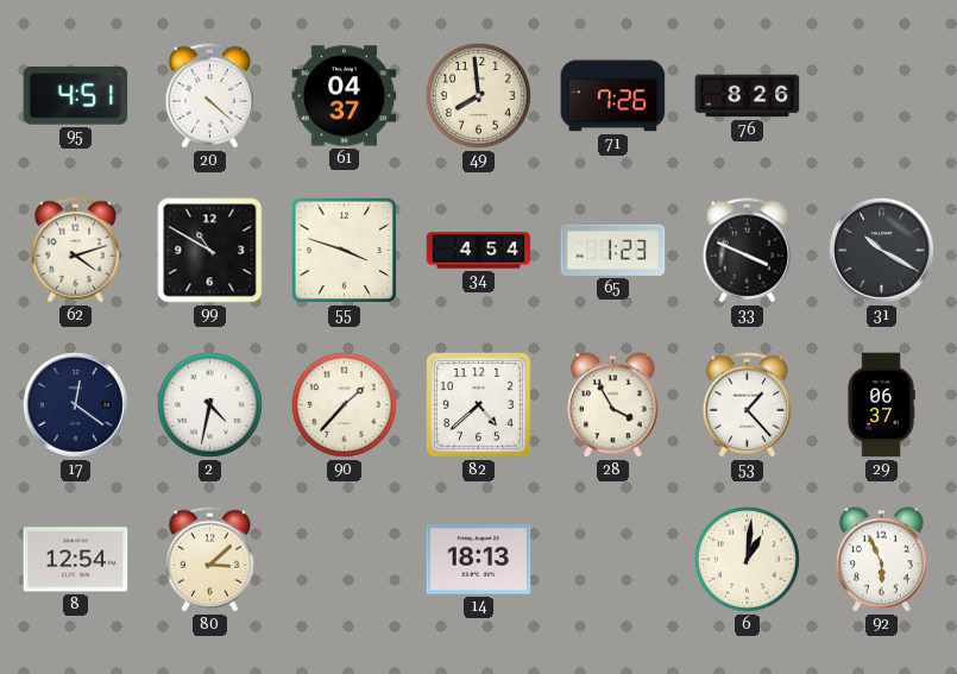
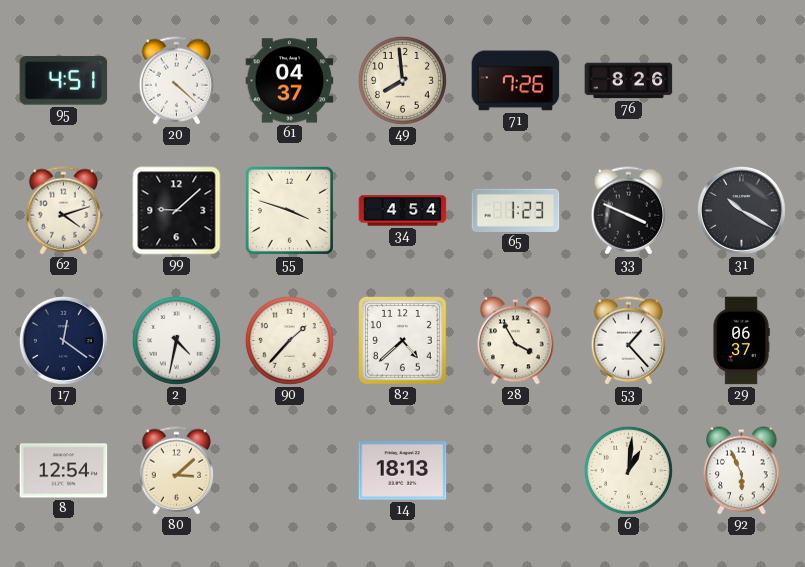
99: 10:50 -> 9:08
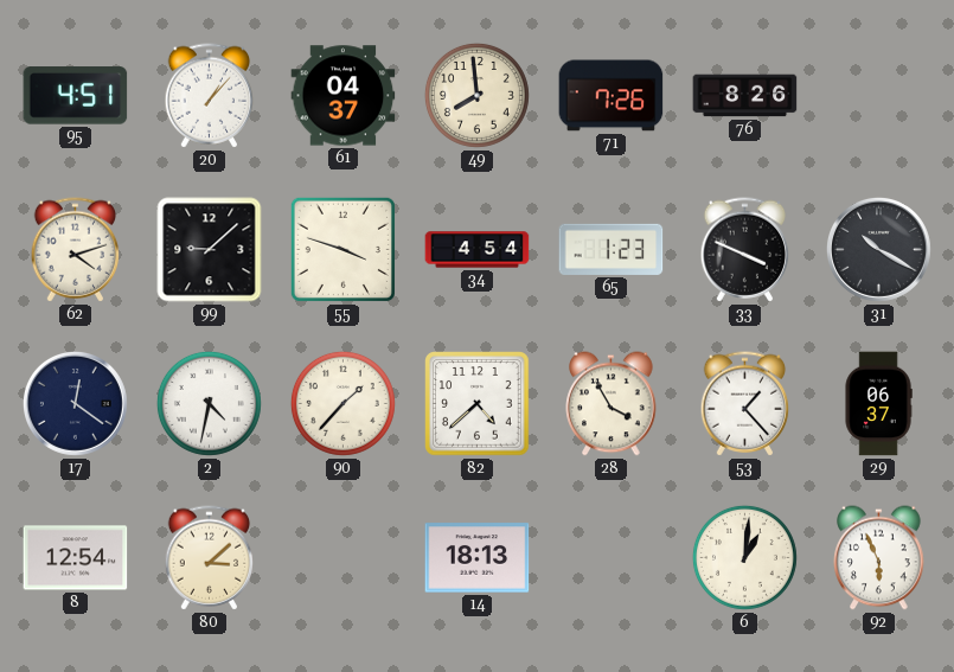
20: 4:22 -> 1:07
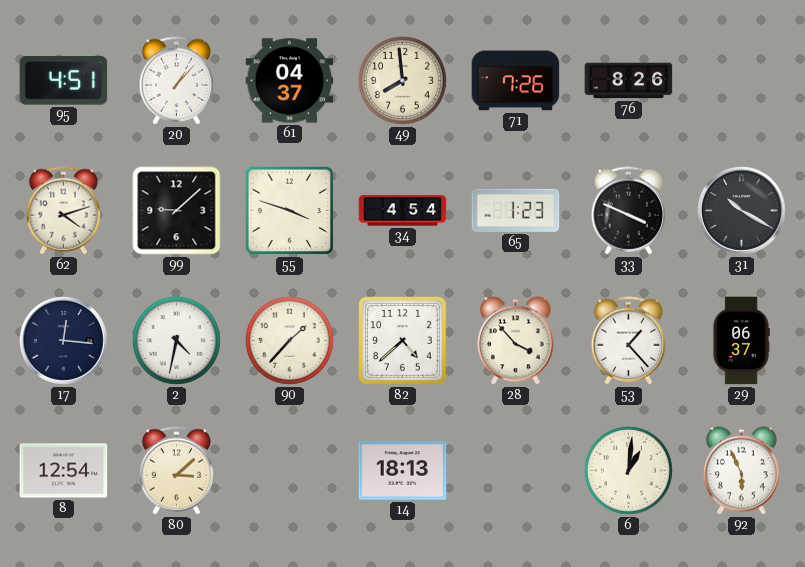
17: 12:21 -> 12:16
28: 3:55 -> 3:53
